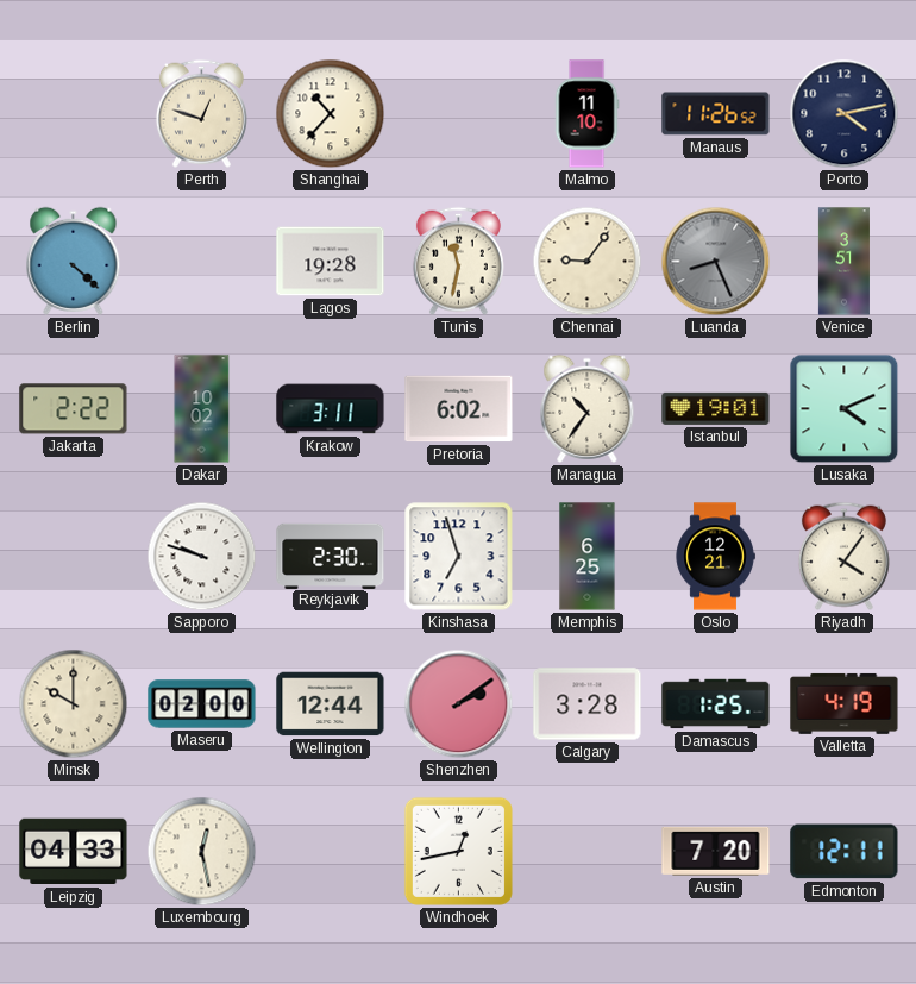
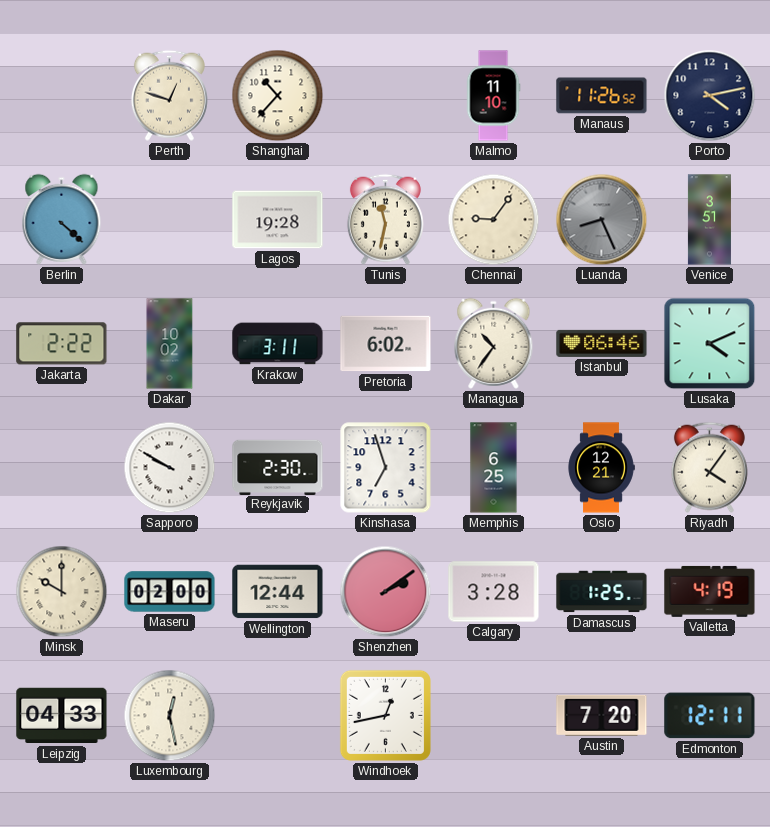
Istanbul: 19:01 -> 06:46
Sapporo: 9:48 -> 9:50
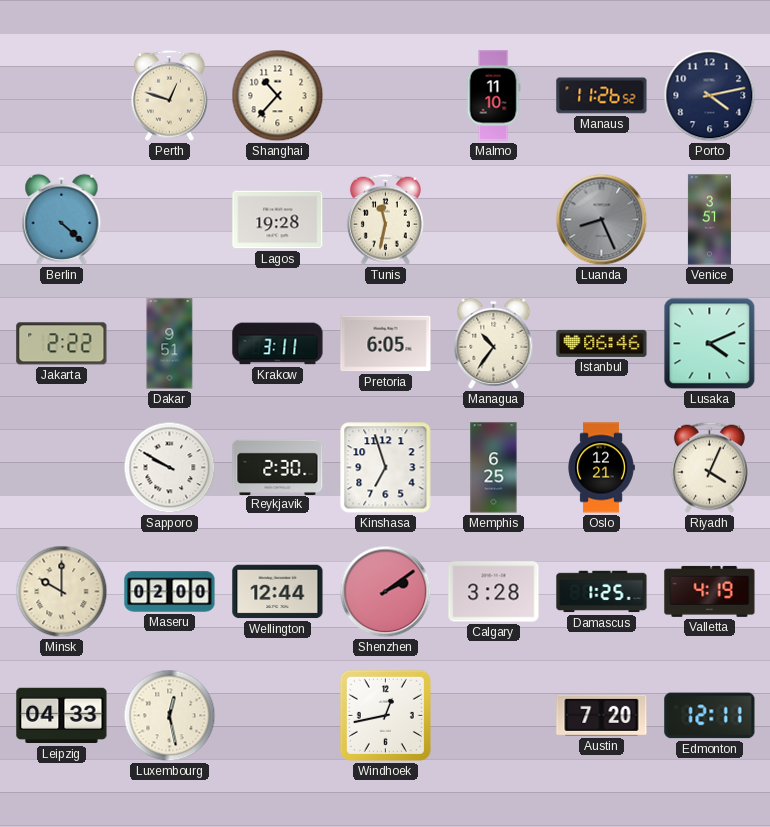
Chennai: 9:06 -> none
Dakar: 10:02 -> 9:51
Pretoria: 6:02 -> 6:05
Riyadh: 4:06 -> 4:04
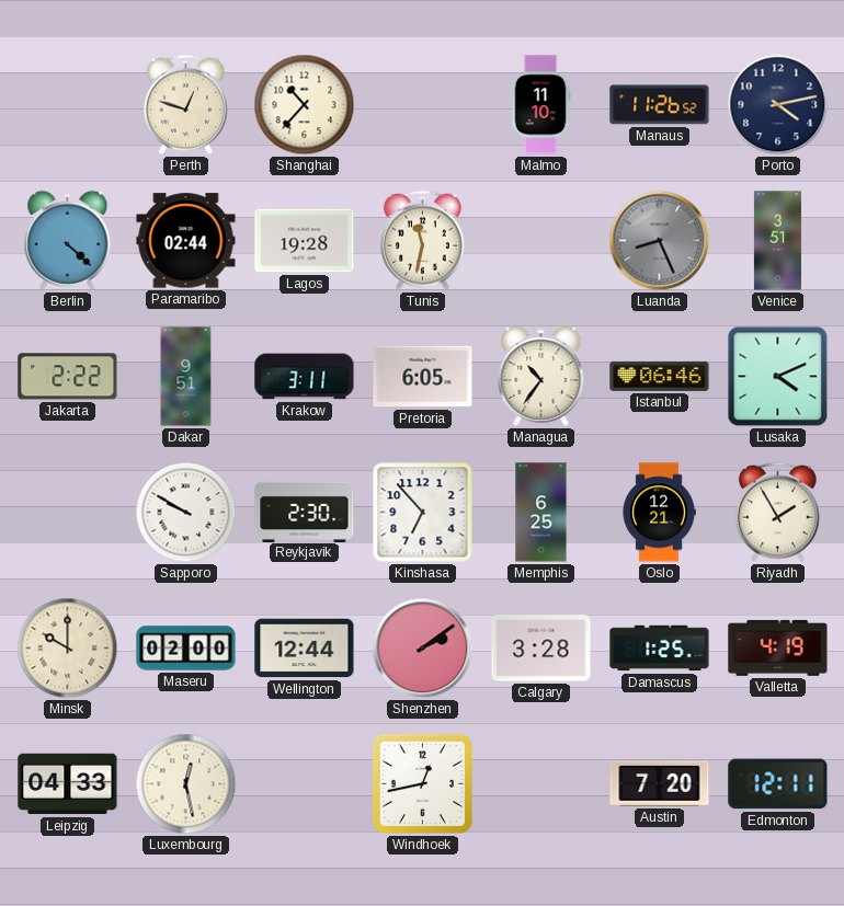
Paramaribo: none -> 02:44
Kinshasa: 6:57 -> 6:53
Riyadh: 4:04 -> 1:55
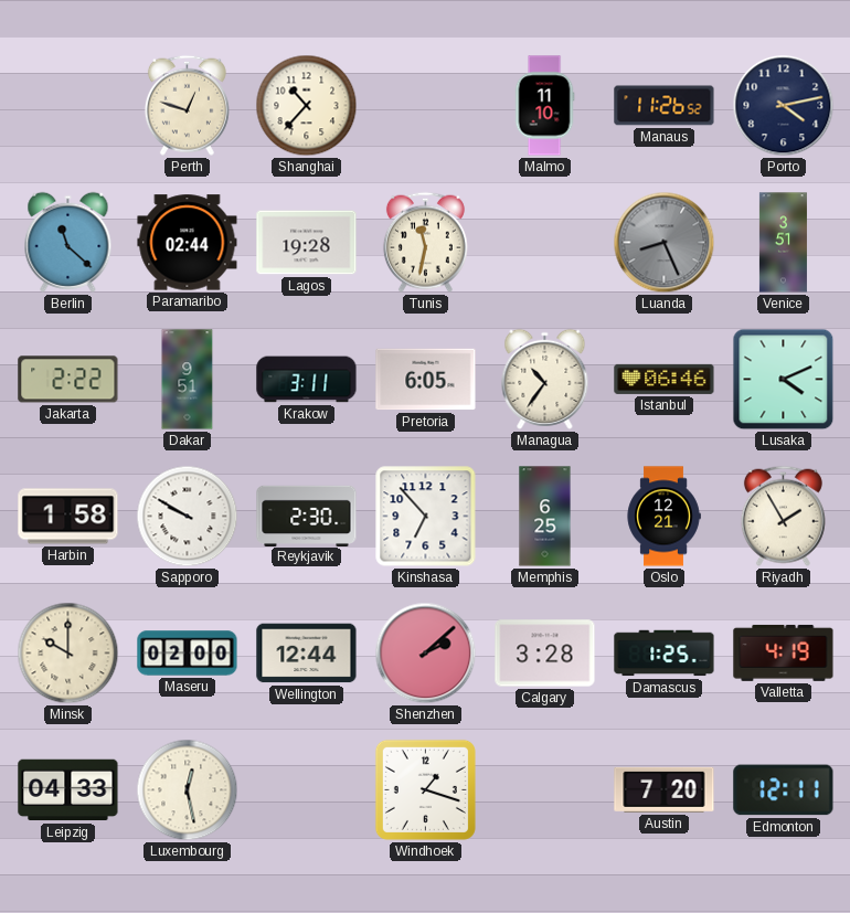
Berlin: 4:22 -> 11:22
Harbin: none -> 1:58
Shenzhen: 2:09 -> 2:08
Windhoek: 12:43 -> 1:18
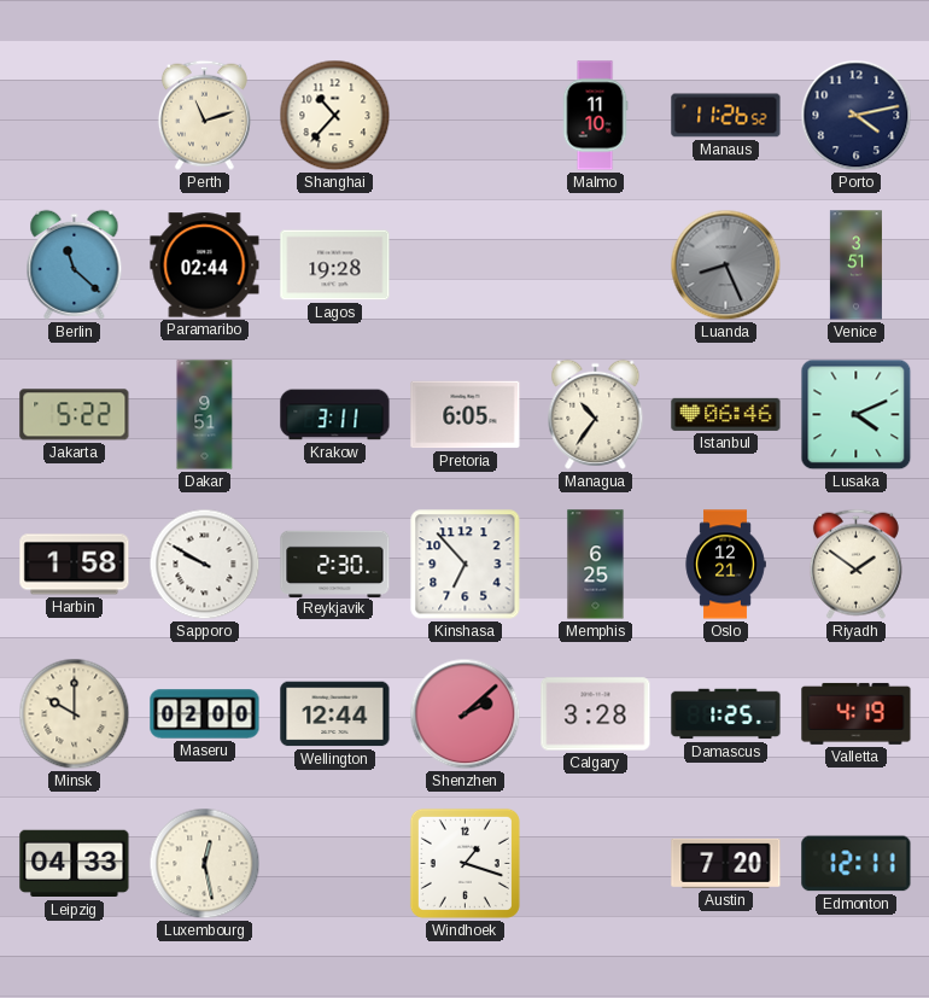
Perth: 12:48 -> 11:12
Tunis: 11:32 -> none
Jakarta: 2:22 -> 5:22
Riyadh: 1:55 -> 1:51
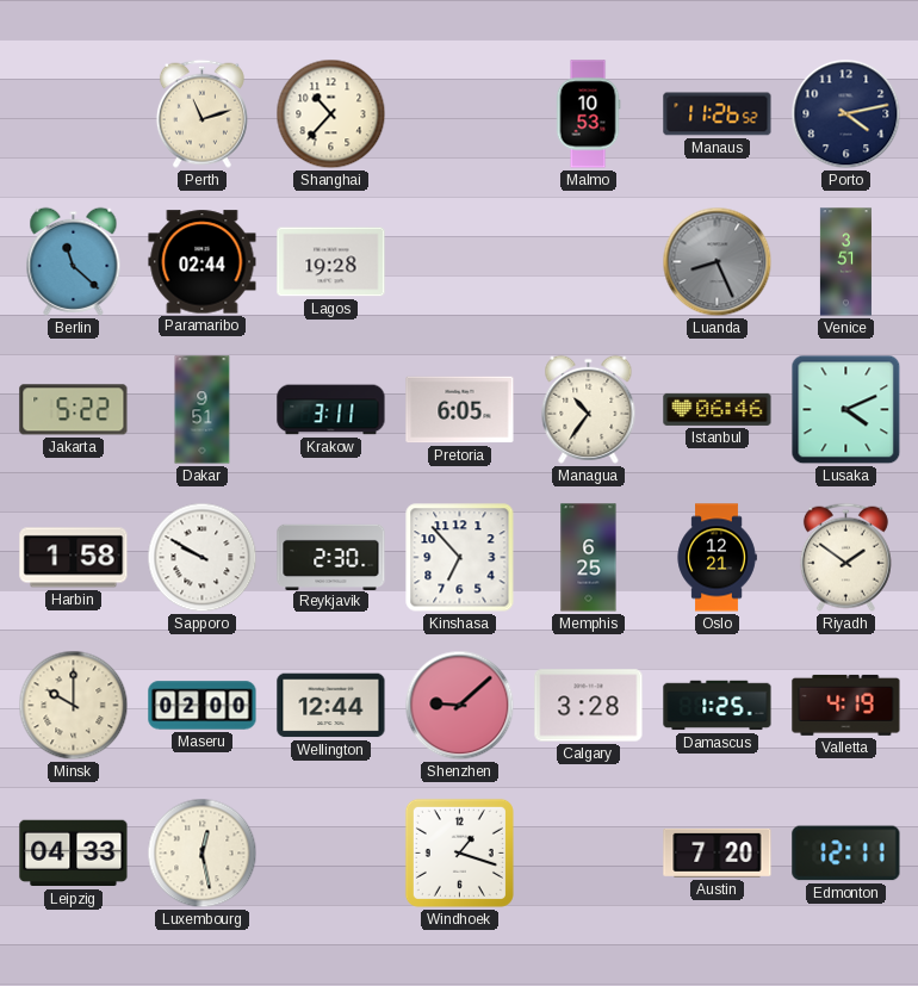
Malmo: 11:10 -> 10:53
Shenzhen: 2:08 -> 9:08
